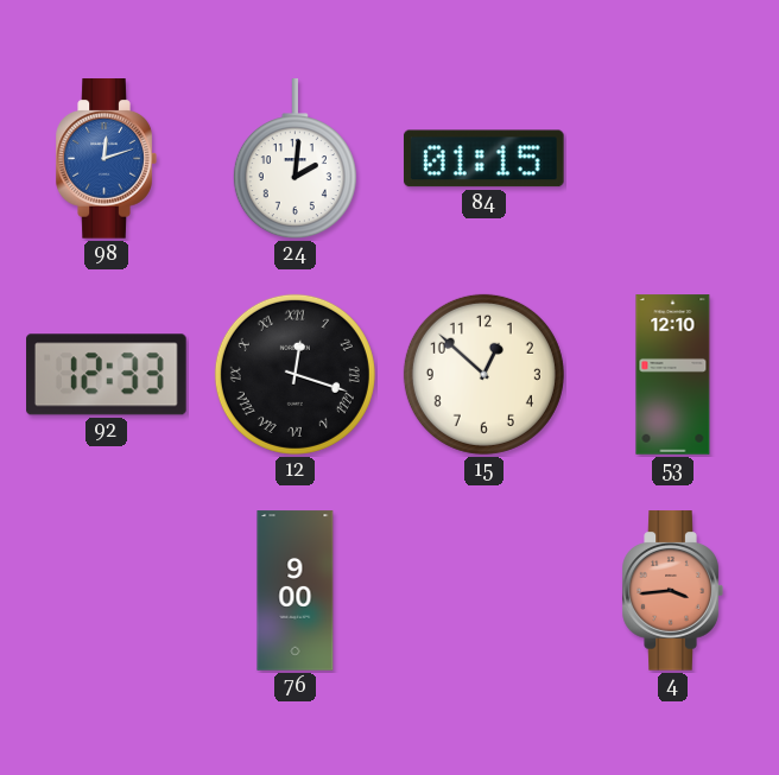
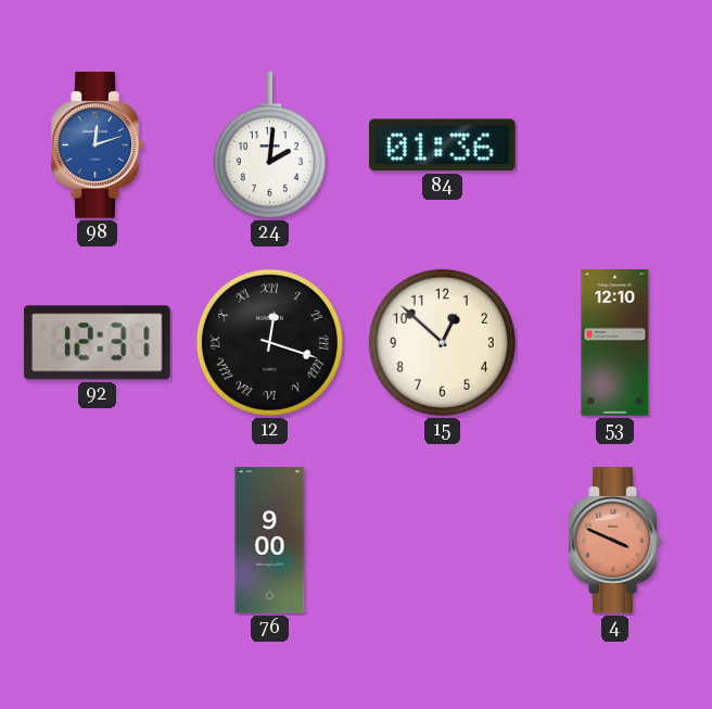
84: 01:15 -> 01:36
92: 12:33 -> 12:31
4: 3:44 -> 3:49
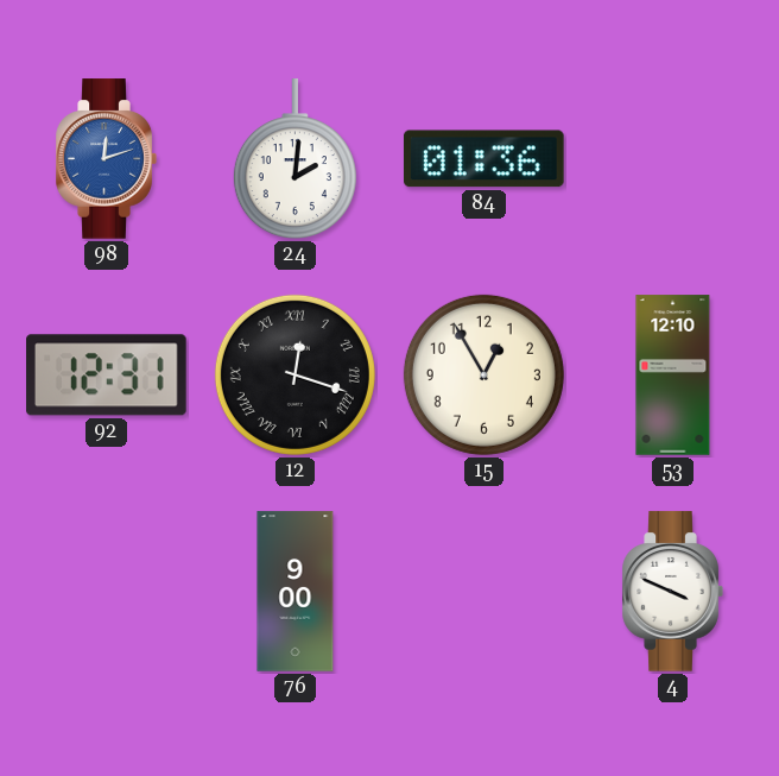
15: 12:52 -> 12:55
4 dial: salmon -> white
